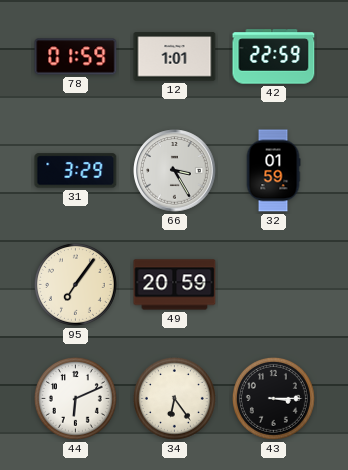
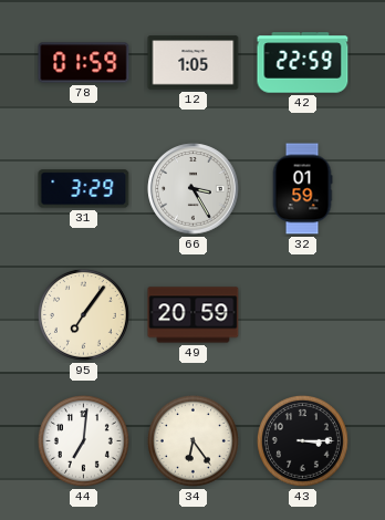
12: 1:01 -> 1:05
44: 6:11 -> 7:01
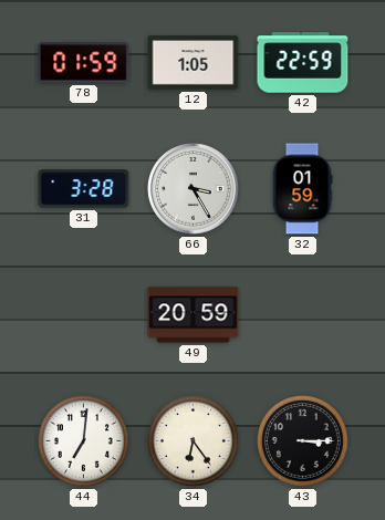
31: 3:29 -> 3:28
95: 7:06 -> none
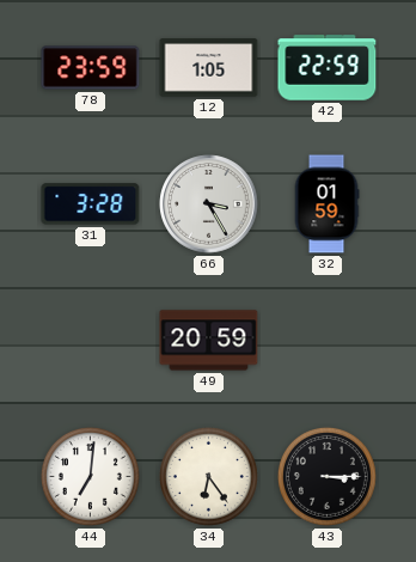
78: 01:59 -> 23:59
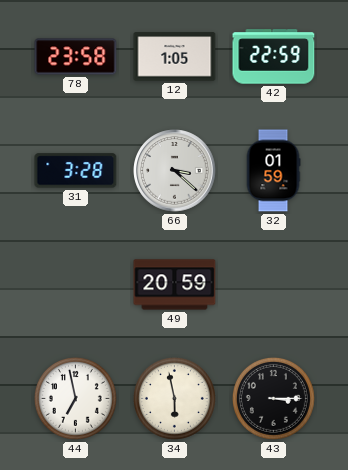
78: 23:59 -> 23:58
66: 3:25 -> 3:22
44: 7:01 -> 6:58
34: 6:24 -> 5:58
